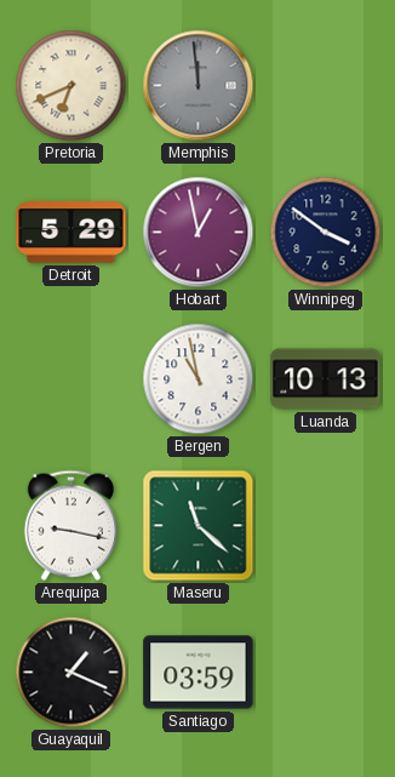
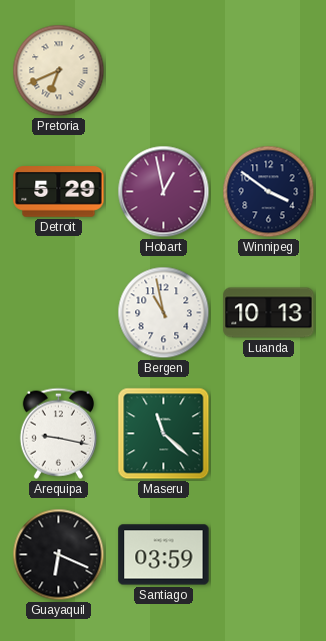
Memphis: 11:59 -> none
Guayaquil: 1:19 -> 6:19
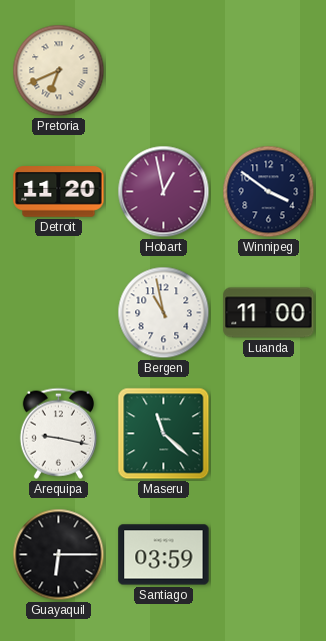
Detroit: 5:29 -> 11:20
Luanda: 10:13 -> 11:00
Guayaquil: 6:19 -> 6:15
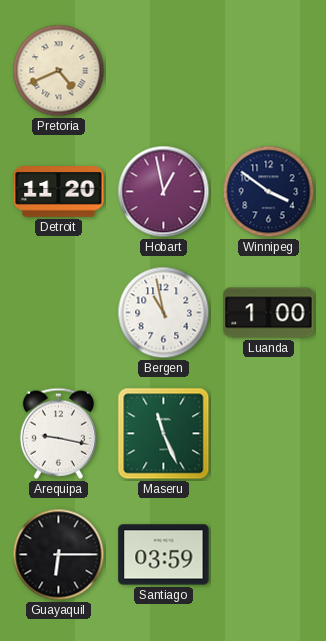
Pretoria: 6:41 -> 4:41
Luanda: 11:00 -> 1:00
Maseru: 11:22 -> 11:26
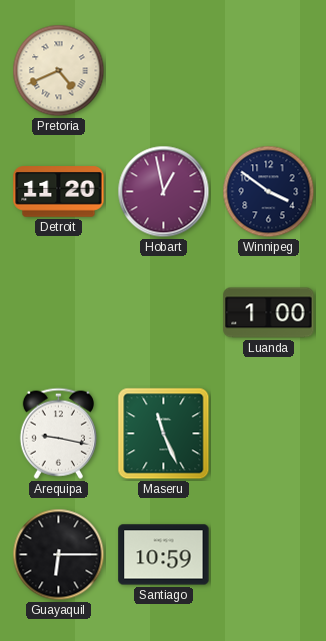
Bergen: 10:58 -> none
Santiago: 03:59 -> 10:59
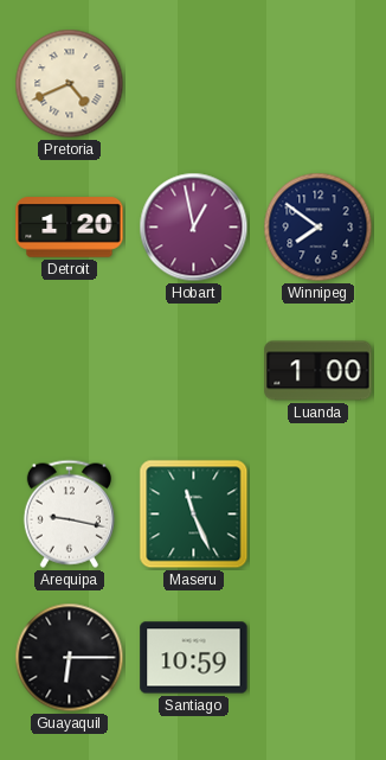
Detroit: 11:20 -> 1:20
Winnipeg: 3:51 -> 7:51
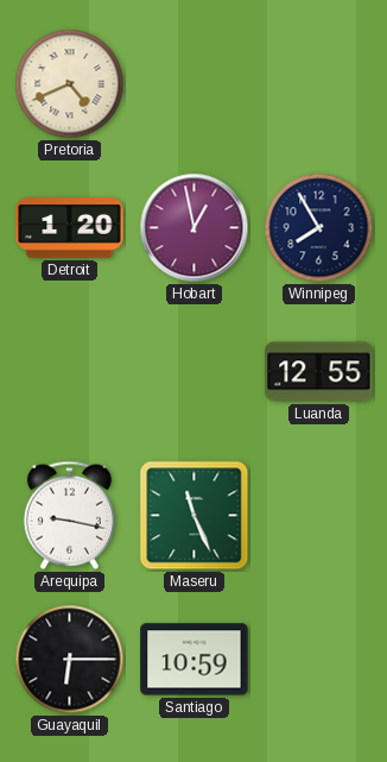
Winnipeg: 7:51 -> 7:55
Luanda: 1:00 -> 12:55
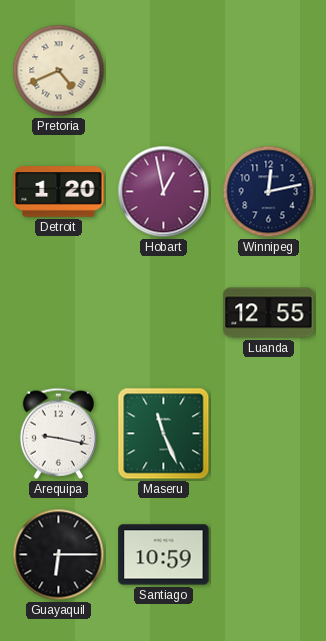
Winnipeg: 7:55 -> 12:13
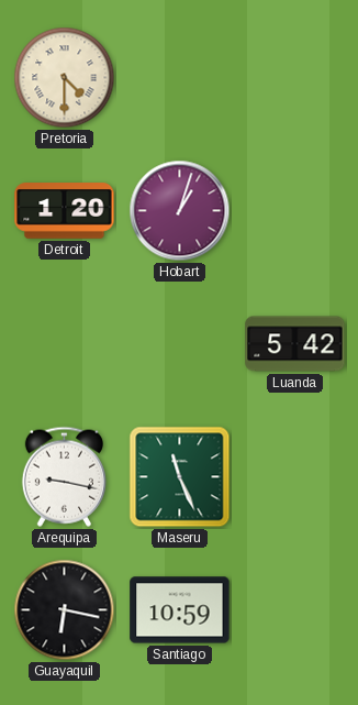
Pretoria: 4:41 -> 4:30
Hobart: 12:58 -> 1:03
Winnipeg: 12:13 -> none
Luanda: 12:55 -> 5:42
Guayaquil: 6:15 -> 6:17
